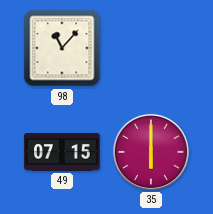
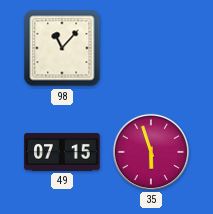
35: 6:00 -> 5:57
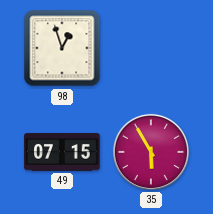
98: 11:07 -> 12:57
35: 5:57 -> 5:55
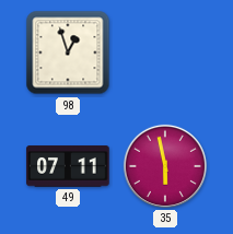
49: 07:15 -> 07:11
35: 5:55 -> 5:58
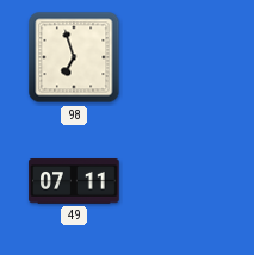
98: 12:57 -> 6:57
35: 5:58 -> none
